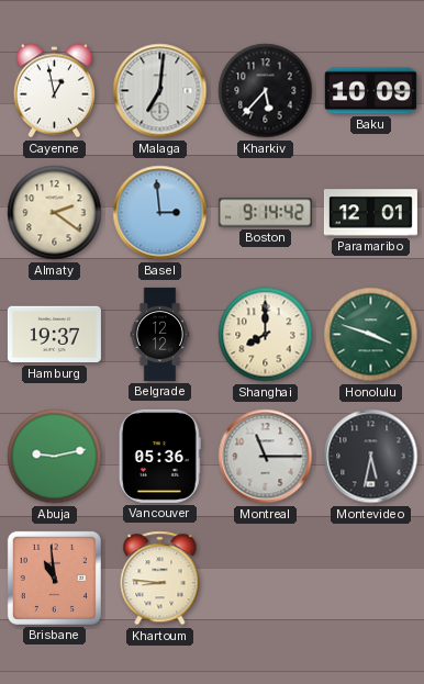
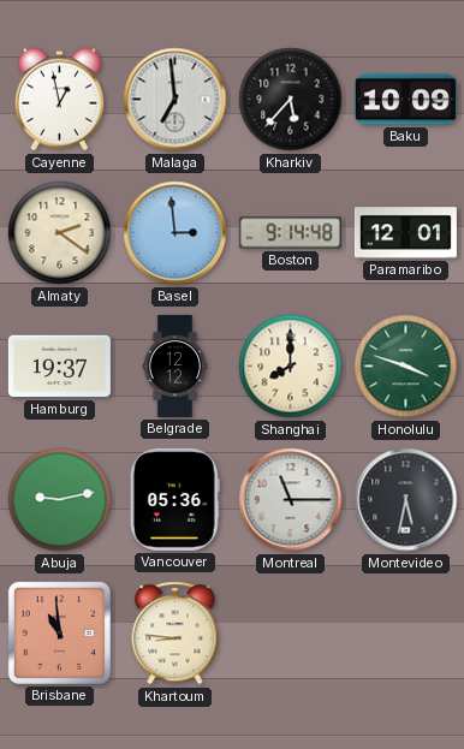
Malaga: 7:01 -> 6:59
Boston: 9:14:42 -> 9:14:48
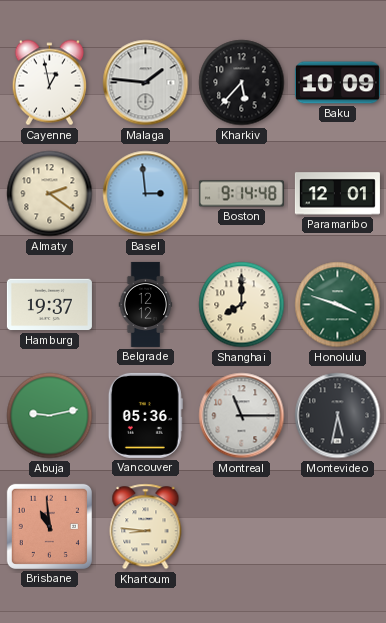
Malaga: 6:59 -> 1:46
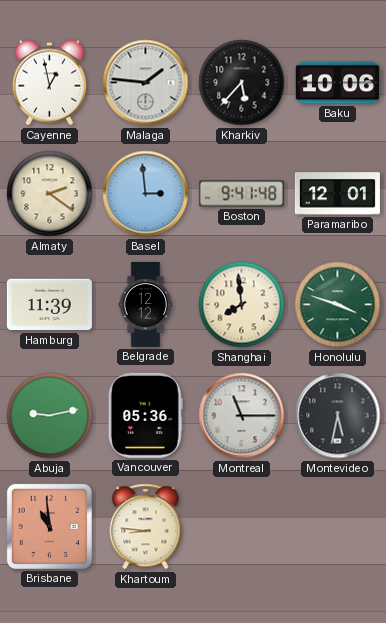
Baku: 10:09 -> 10:06
Boston: 9:14 -> 9:41
Hamburg: 19:37 -> 11:39
Shanghai: 8:00 -> 7:59
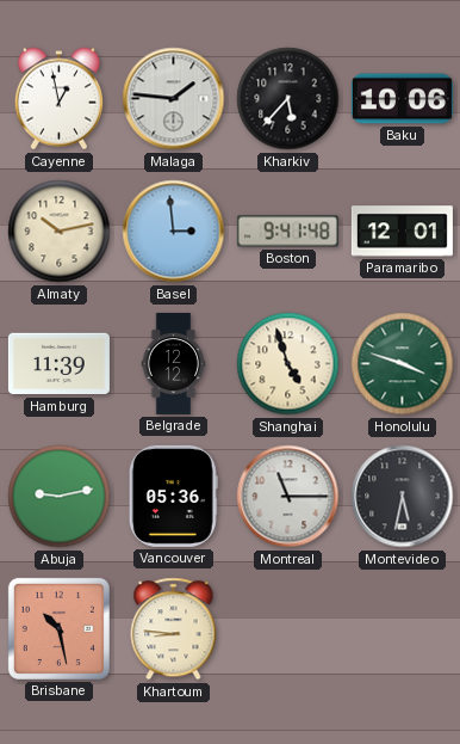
Almaty: 2:21 -> 10:13
Shanghai: 7:59 -> 4:57
Brisbane: 10:59 -> 10:28
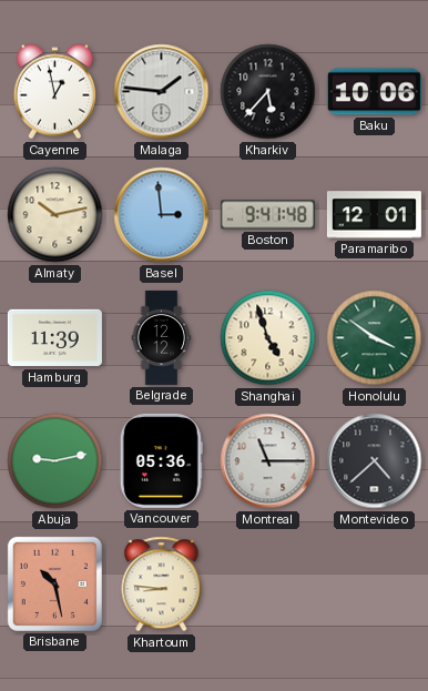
Honolulu: 3:48 -> 3:51
Montevideo: 5:32 -> 4:38
